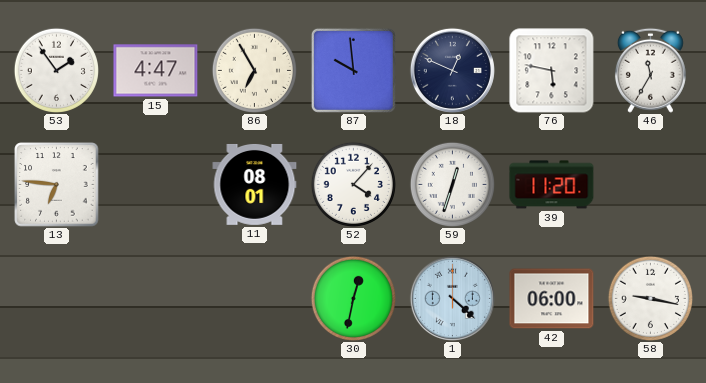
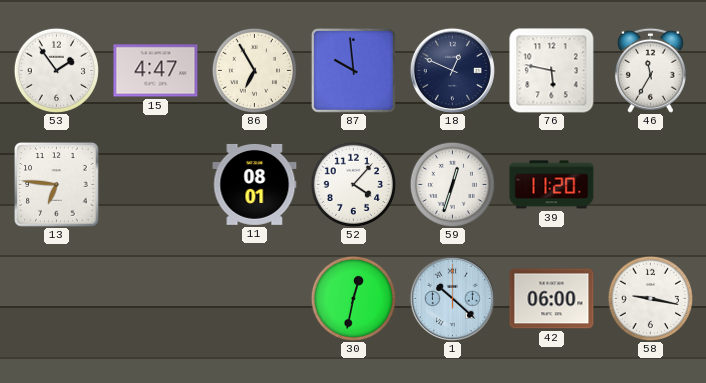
1: 4:22 -> 10:22
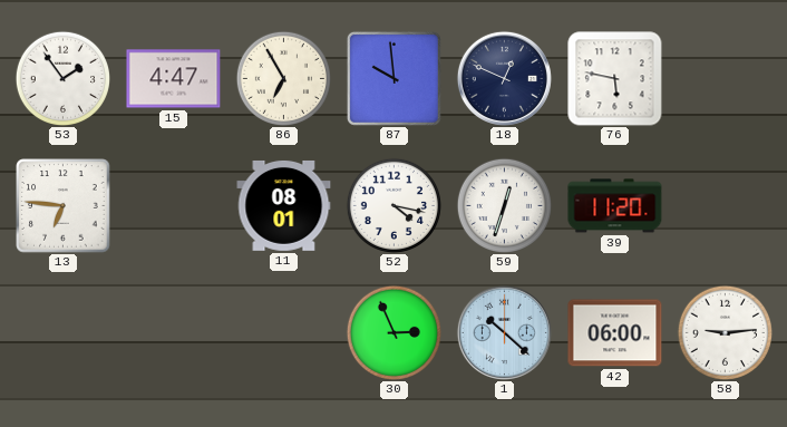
46: 11:35 -> none
52: 4:07 -> 4:17
30: 12:32 -> 2:56
58: 9:17 -> 9:14
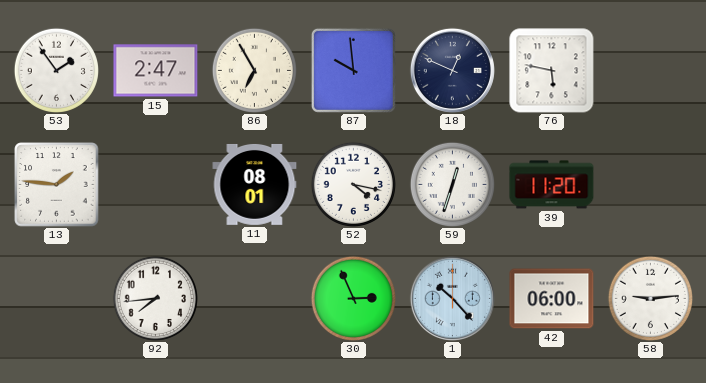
15: 4:47 -> 2:47
13: 6:46 -> 1:46
92: none -> 7:44
1: 10:22 -> 10:23
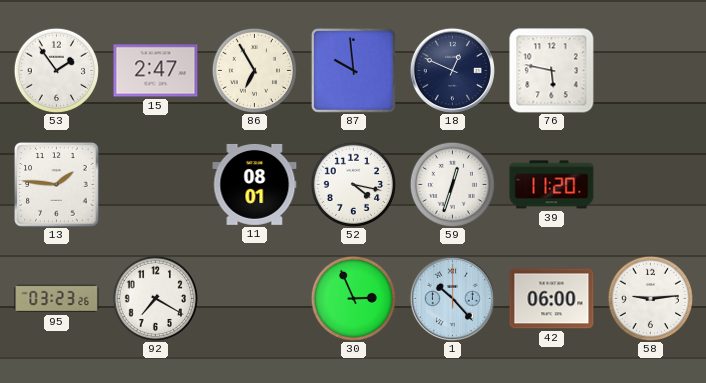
95: none -> 03:23
92: 7:44 -> 7:20
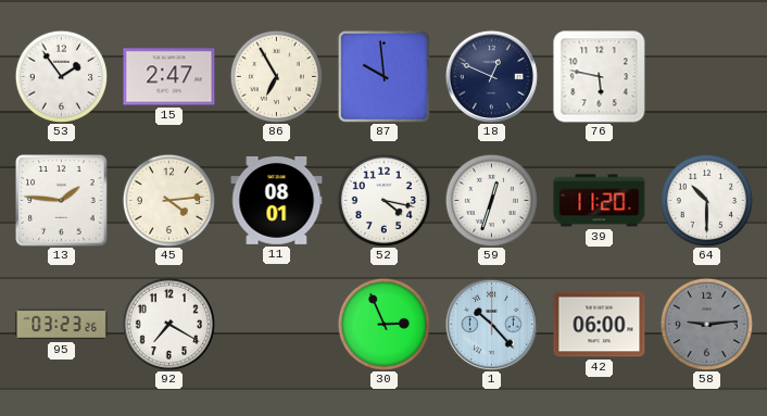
45: none -> 4:14
64: none -> 10:30
58 dial: white -> grey
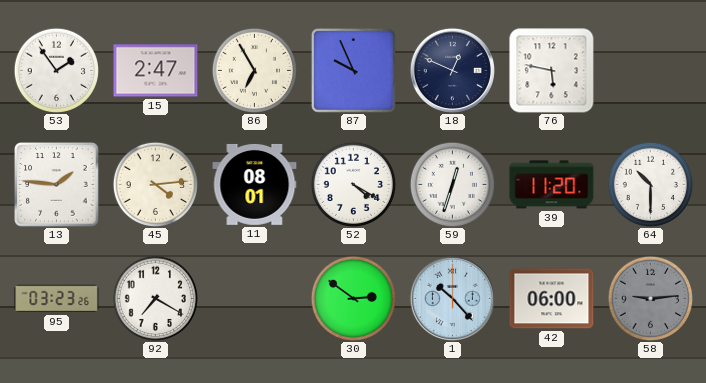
87: 9:59 -> 9:56
52: 4:17 -> 4:20
30: 2:56 -> 2:51
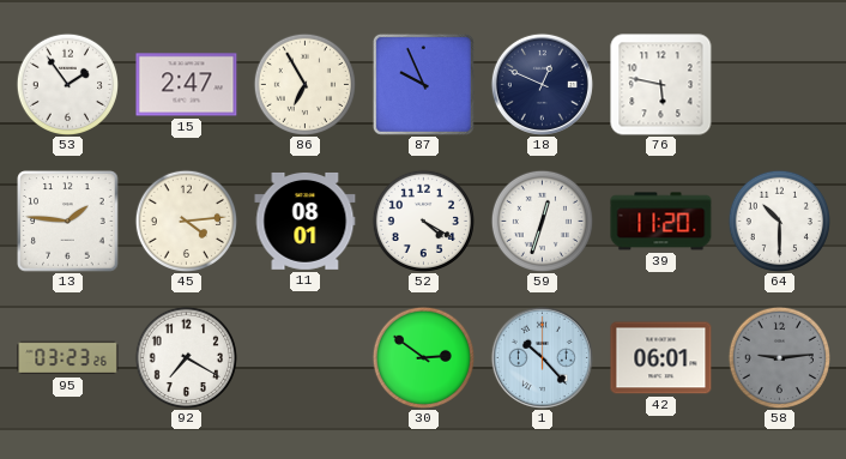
42: 06:00 -> 06:01
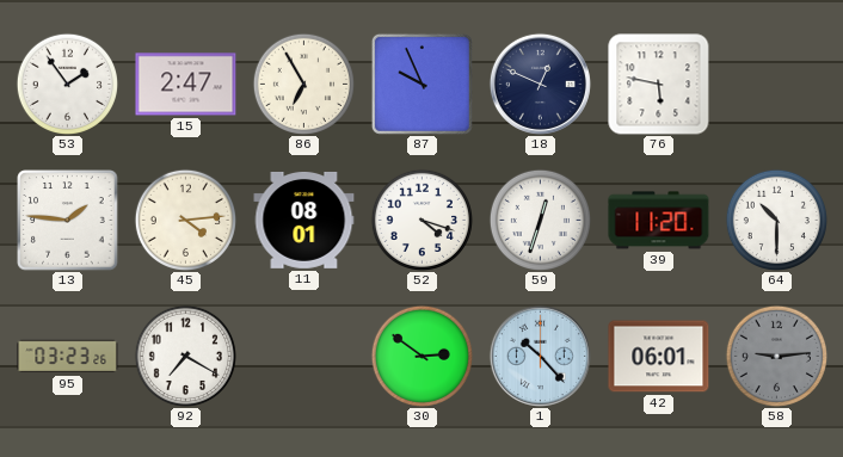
52: 4:20 -> 4:18
